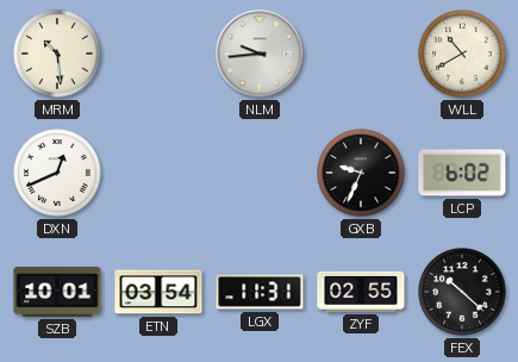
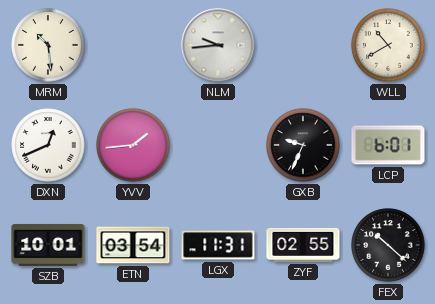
YVV: none -> 1:44
LCP: 6:02 -> 6:01
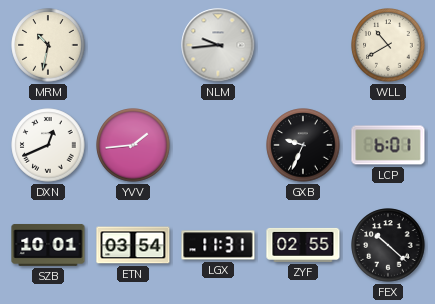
MRM: 10:29 -> 10:32
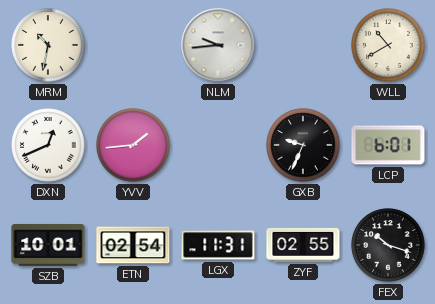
ETN: 03:54 -> 02:54
FEX: 10:22 -> 10:18
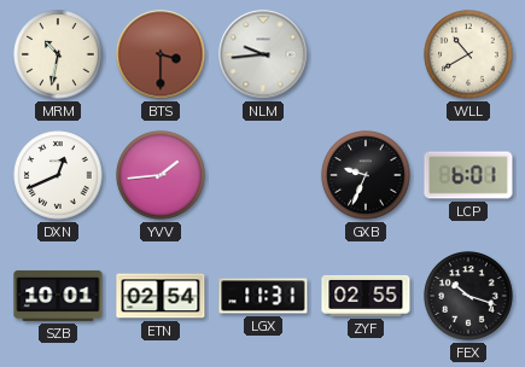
BTS: none -> 3:30
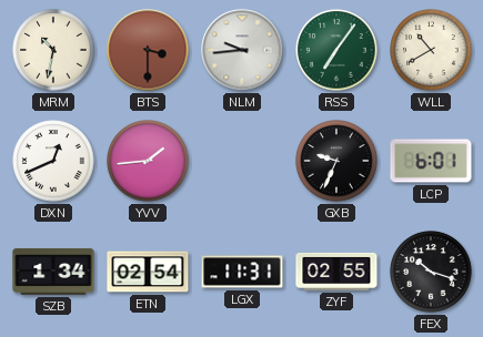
RSS: none -> 7:06
SZB: 10:01 -> 1:34
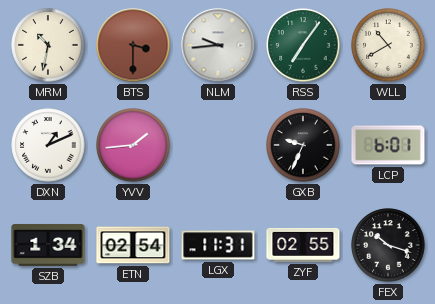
DXN: 12:41 -> 1:11
